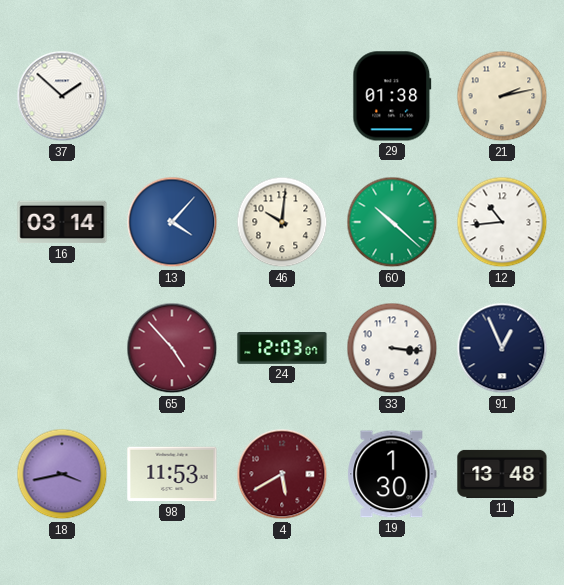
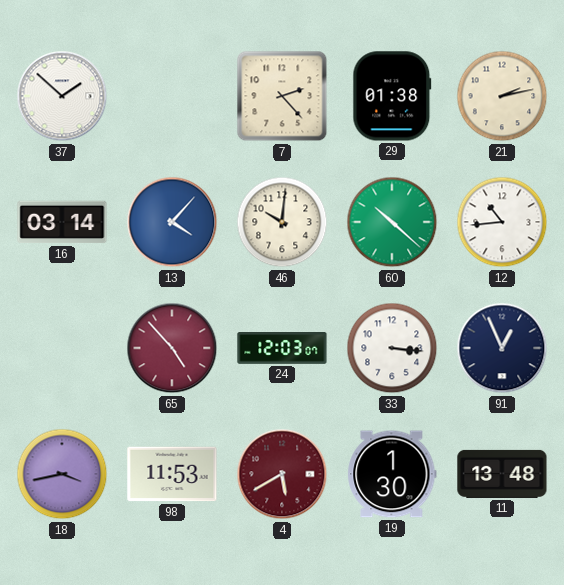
7: none -> 2:23
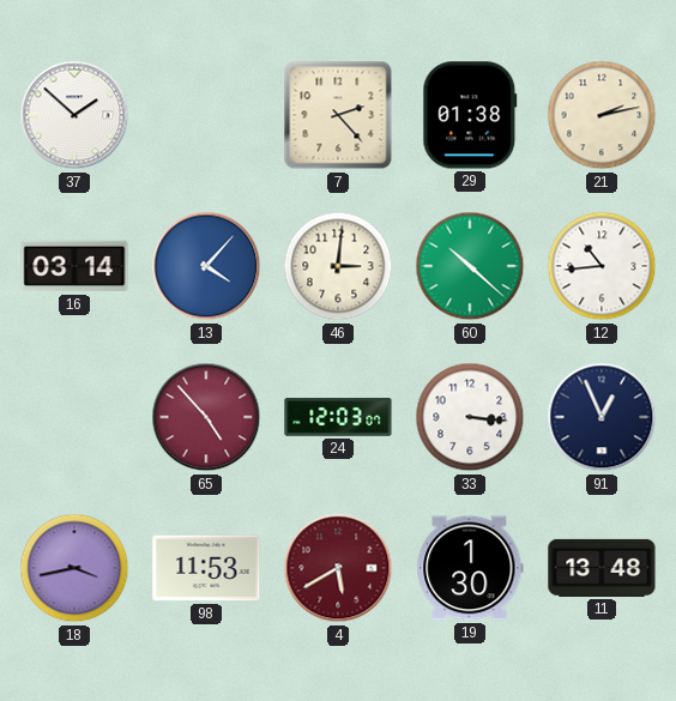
46: 10:01 -> 3:01
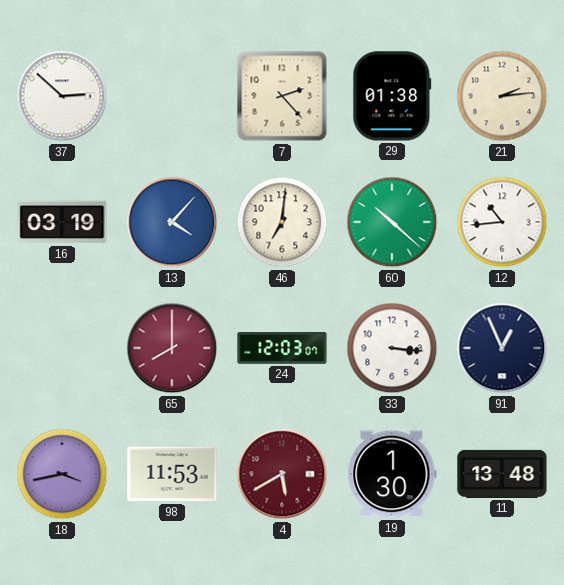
37: 1:52 -> 2:52
21: 2:13 -> 2:14
16: 03:14 -> 03:19
46: 3:01 -> 7:01
65: 4:53 -> 8:00
